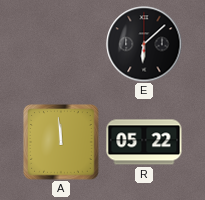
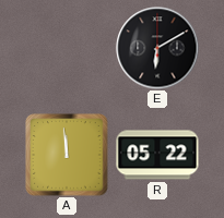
E: 6:08 -> 6:10
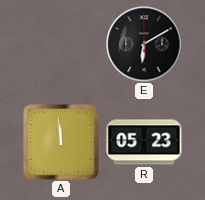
R: 05:22 -> 05:23
